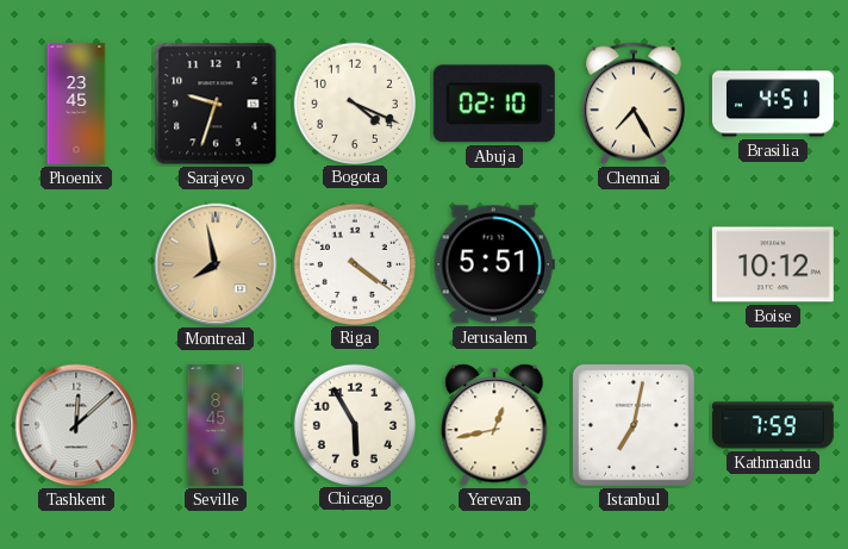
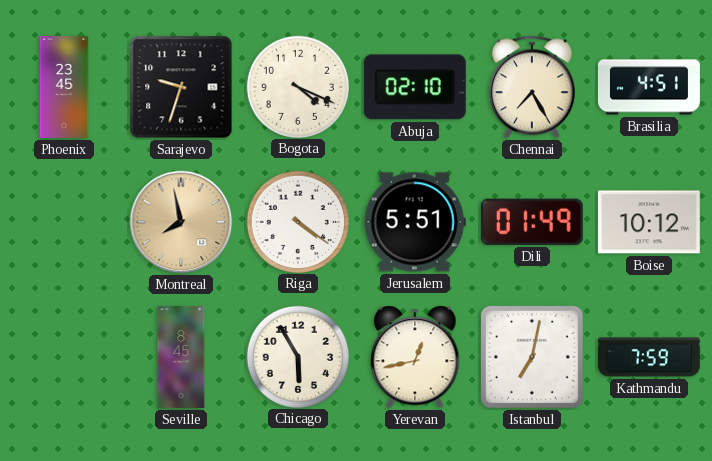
Dili: none -> 01:49
Tashkent: 12:08 -> none
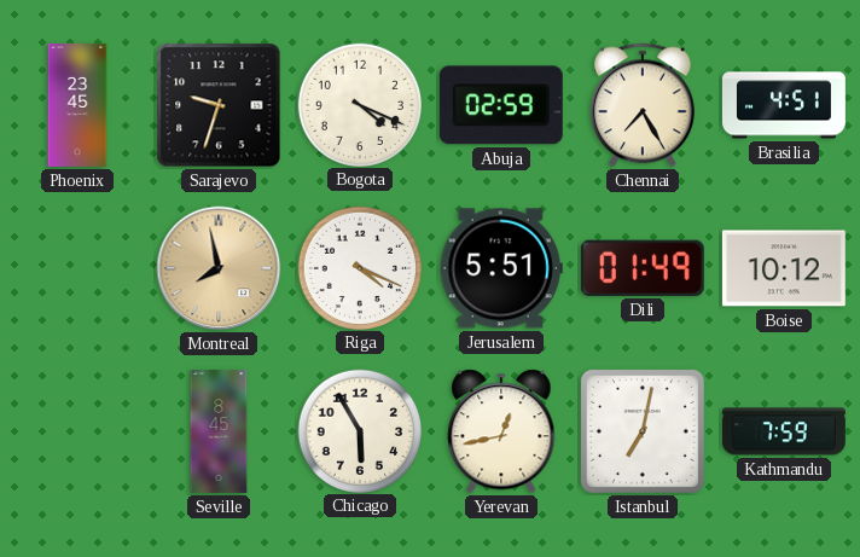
Abuja: 02:10 -> 02:59
Riga: 4:21 -> 4:19
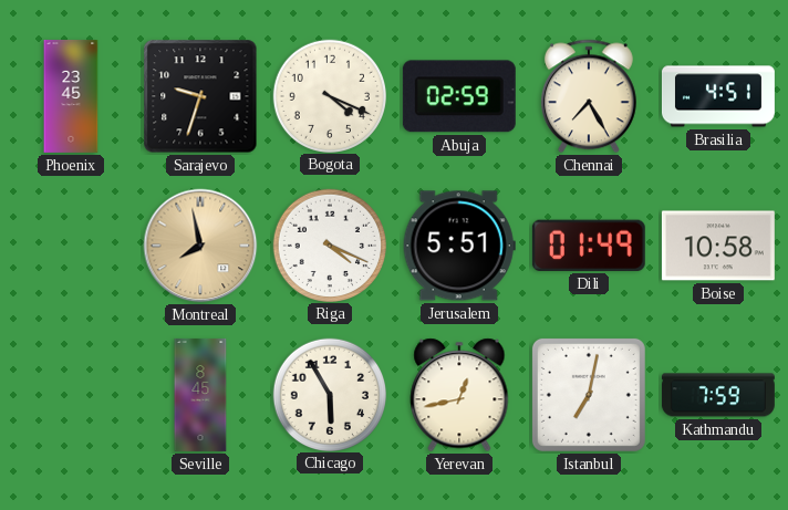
Boise: 10:12 -> 10:58
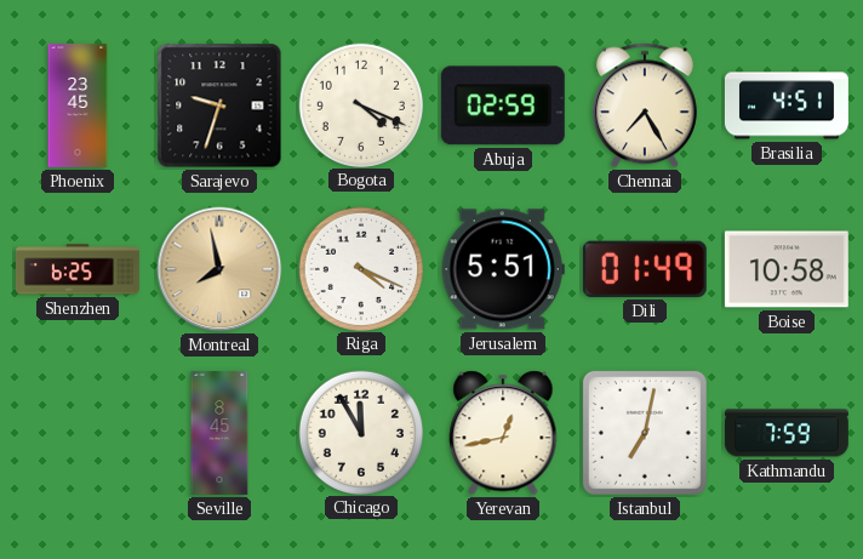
Shenzhen: none -> 6:25
Chicago: 5:55 -> 11:55
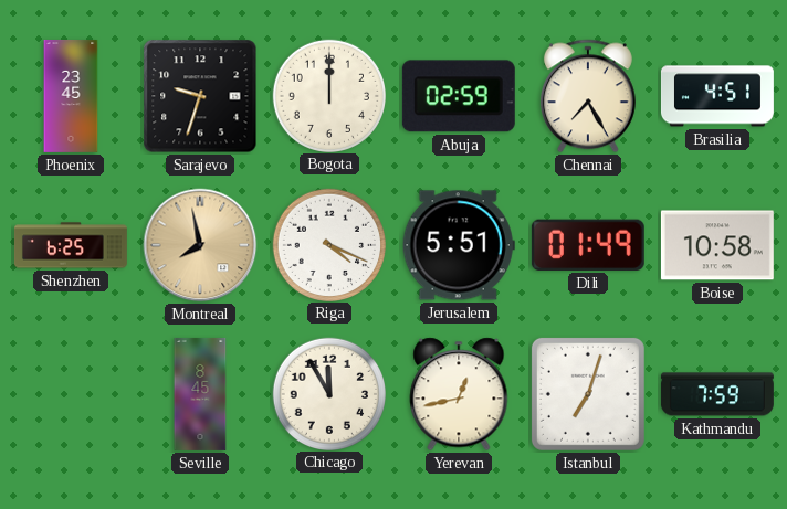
Bogota: 4:19 -> 12:00
Istanbul: 7:02 -> 7:03
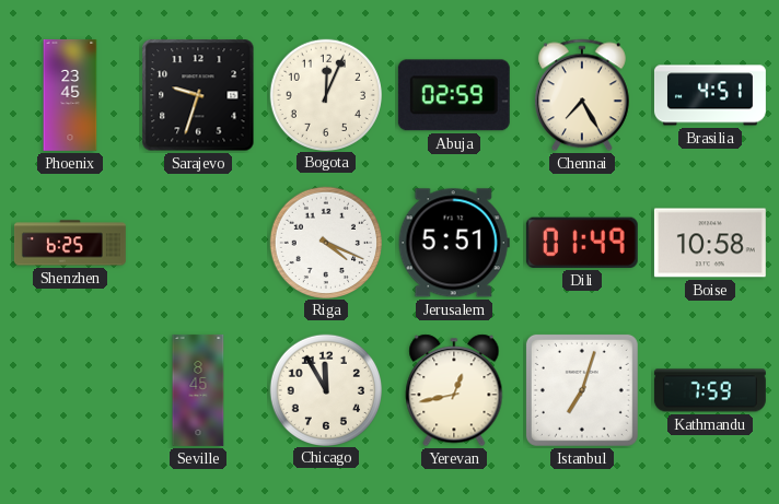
Bogota: 12:00 -> 12:04
Montreal: 7:58 -> none
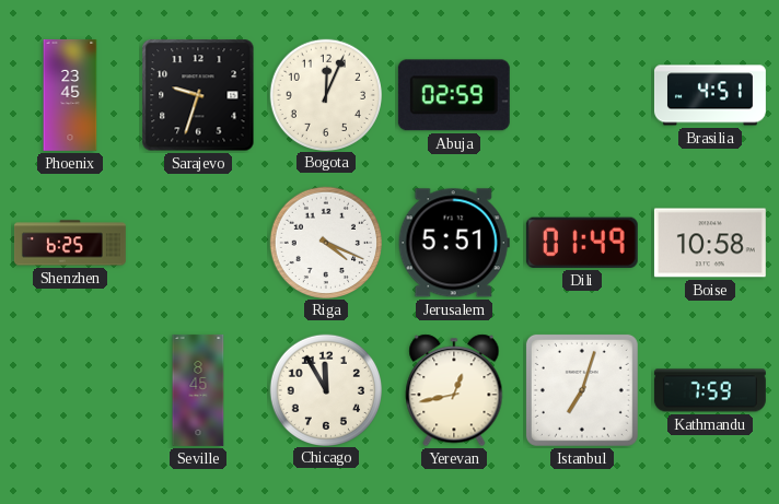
Chennai: 7:25 -> none
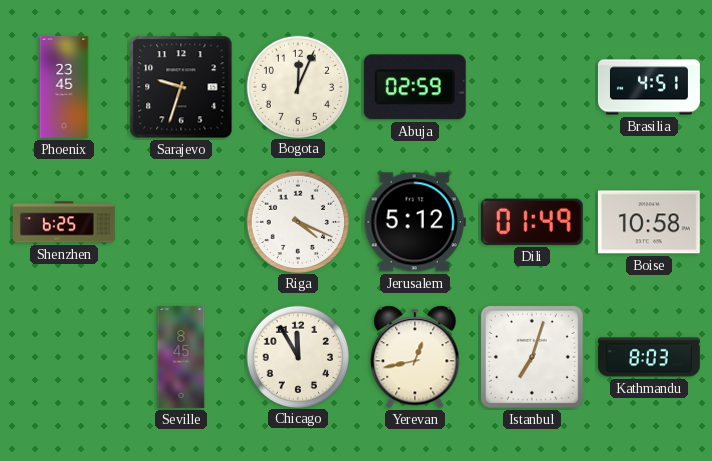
Jerusalem: 5:51 -> 5:12
Kathmandu: 7:59 -> 8:03
